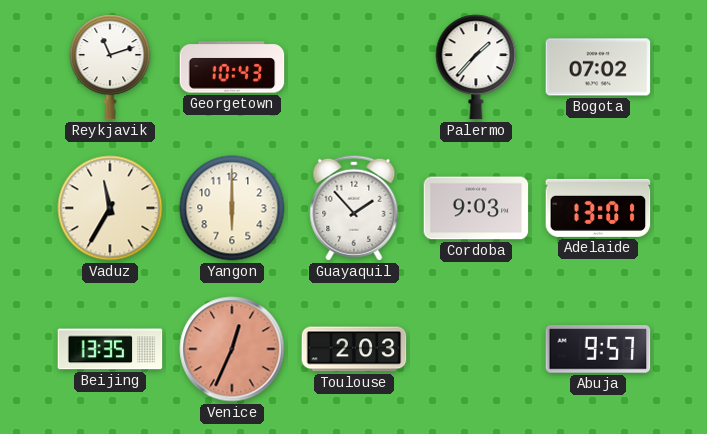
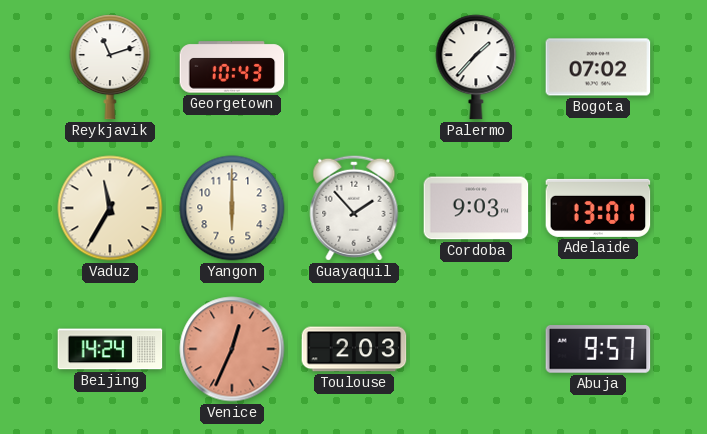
Beijing: 13:35 -> 14:24
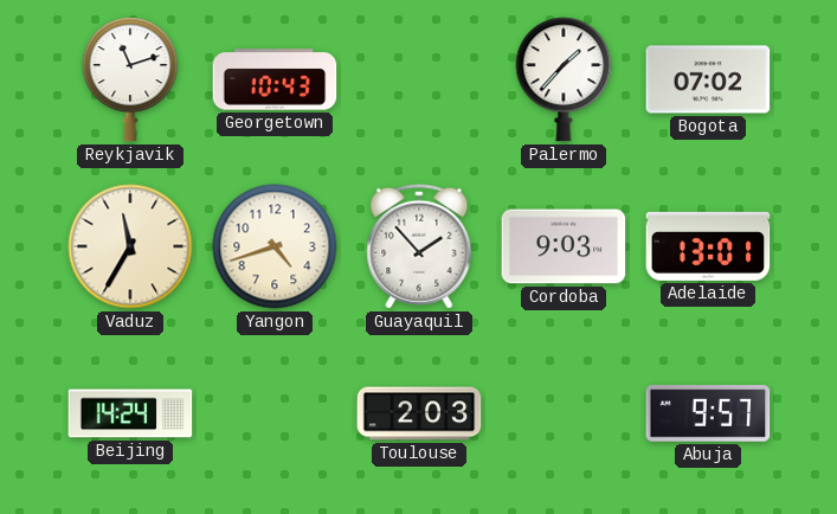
Yangon: 6:00 -> 4:42
Venice: 12:34 -> none
